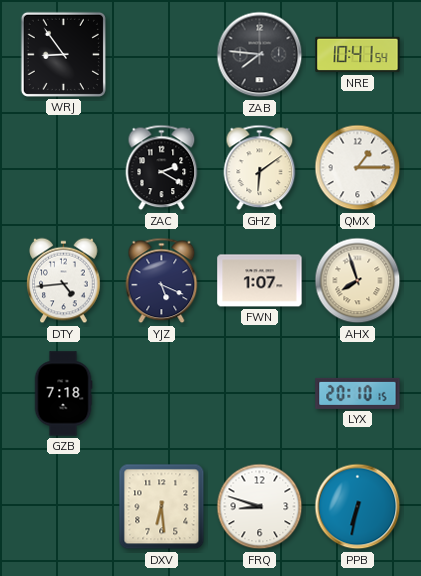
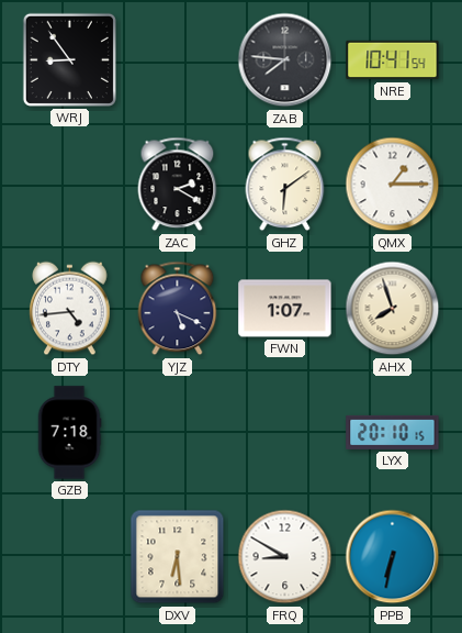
FRQ: 8:48 -> 8:50
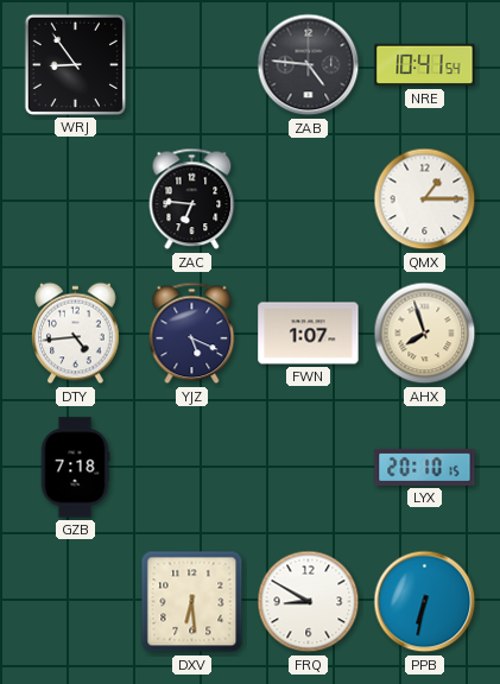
ZAB: 7:46 -> 4:46
ZAC: 2:20 -> 6:46
GHZ: 6:09 -> none
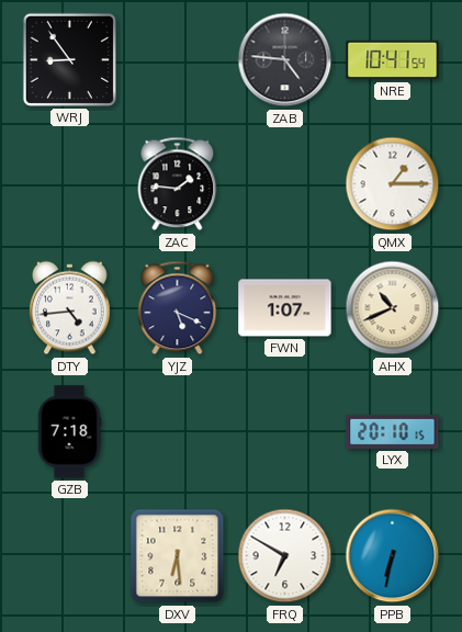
ZAC: 6:46 -> 1:46
AHX: 7:57 -> 10:41
FRQ: 8:50 -> 6:50
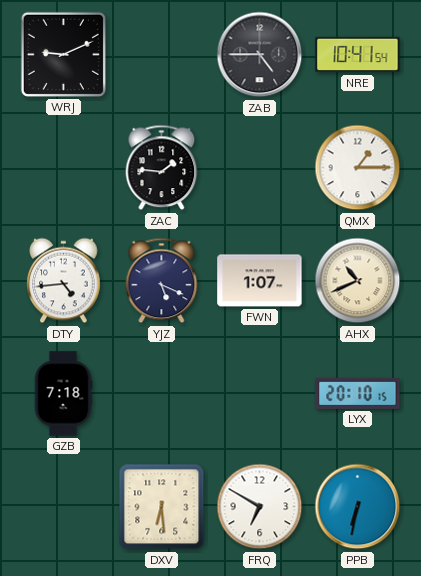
WRJ: 8:54 -> 9:11
ZAB: 4:46 -> 4:45
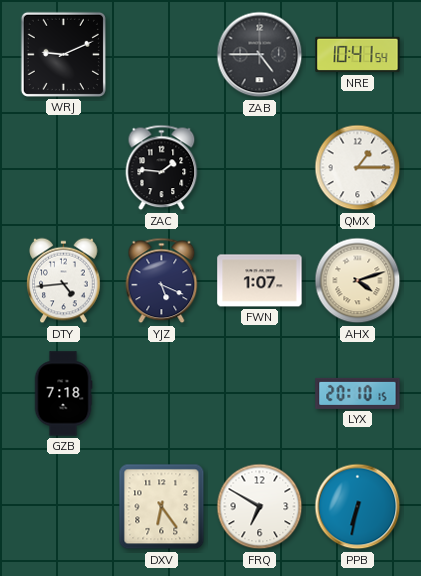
AHX: 10:41 -> 4:12
DXV: 6:29 -> 6:24
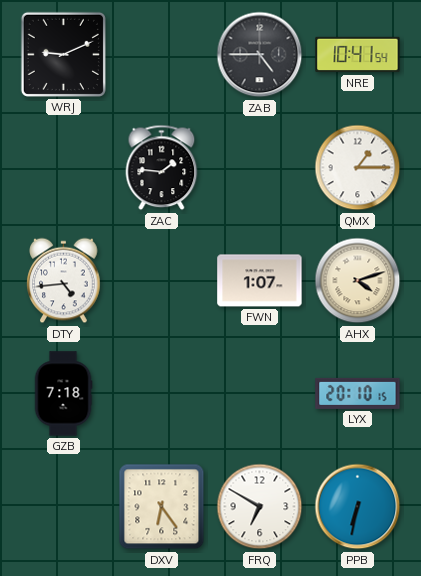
YJZ: 5:19 -> none
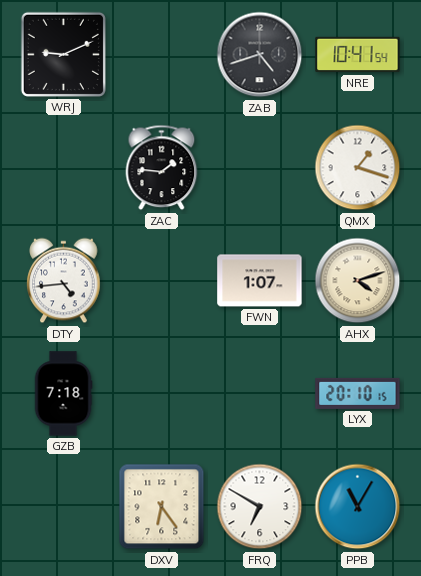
ZAB: 4:45 -> 4:42
QMX: 1:15 -> 1:18
PPB: 6:32 -> 11:05
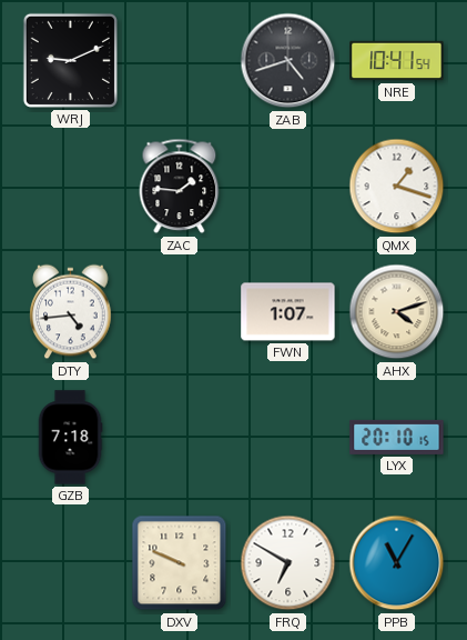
DXV: 6:24 -> 9:49
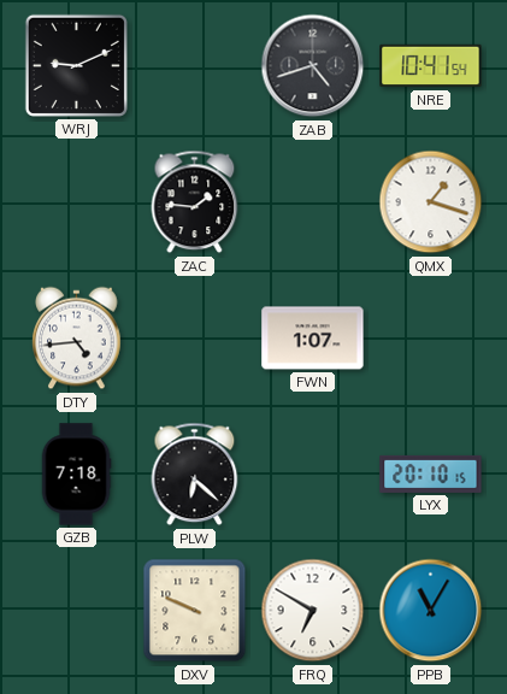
AHX: 4:12 -> none
PLW: none -> 6:22
